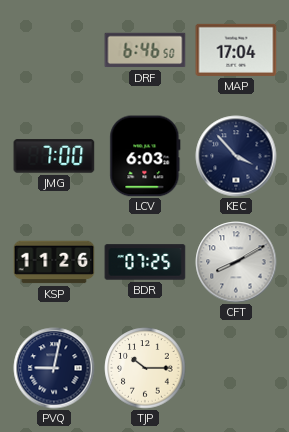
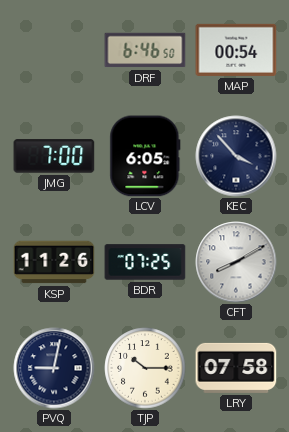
MAP: 17:04 -> 00:54
LCV: 6:03 -> 6:05
LRY: none -> 07:58
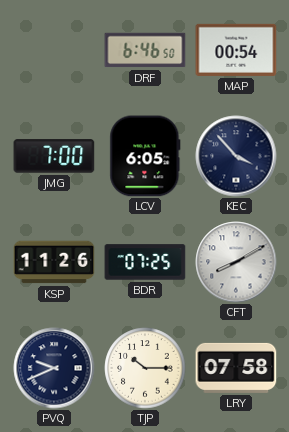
PVQ: 9:02 -> 9:41
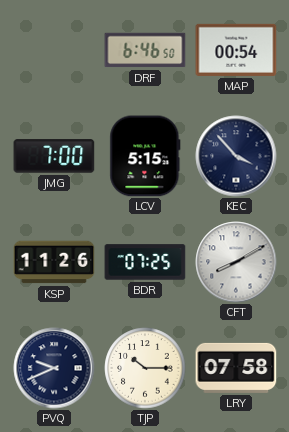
LCV: 6:05 -> 5:15
